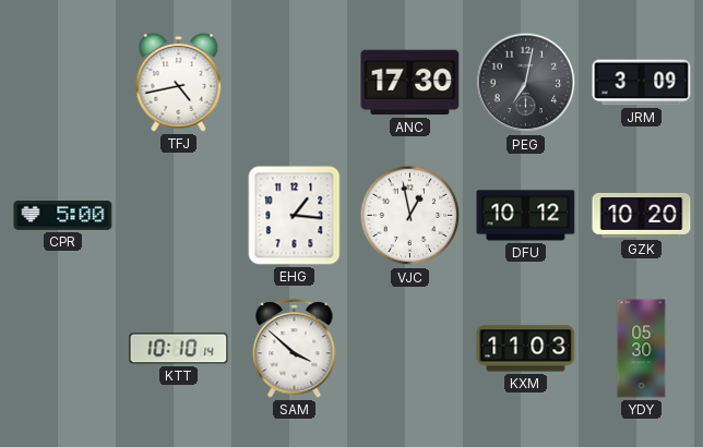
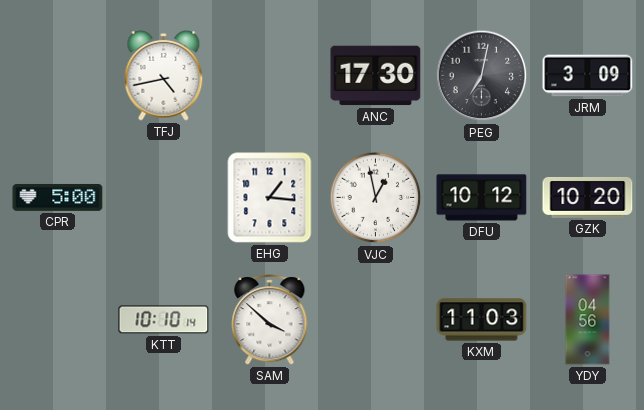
YDY: 05:30 -> 04:56
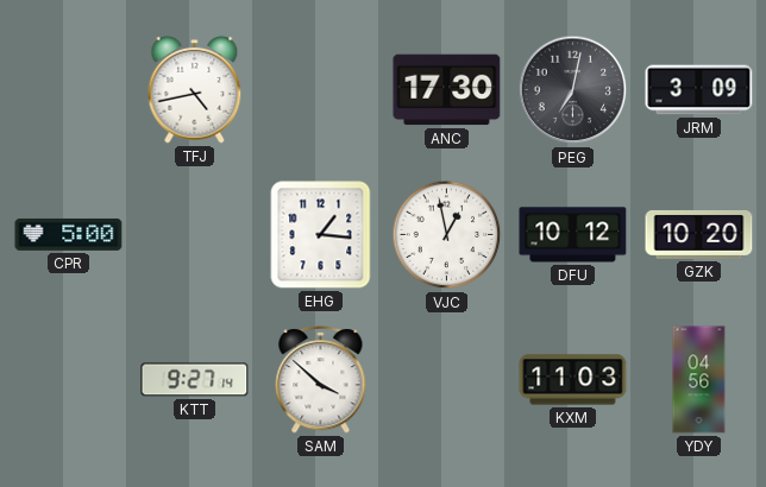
KTT: 10:10 -> 9:27
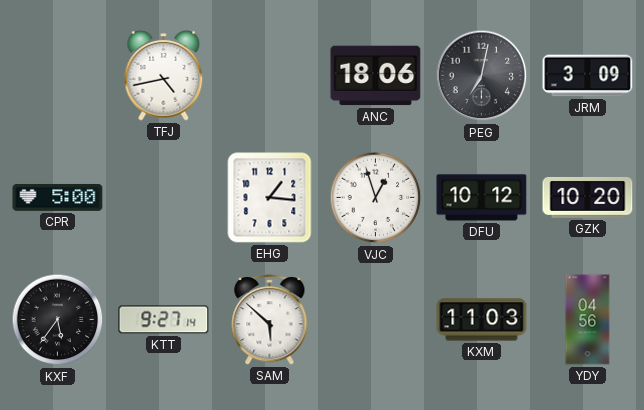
ANC: 17:30 -> 18:06
VJC: 12:58 -> 12:57
KXF: none -> 5:36
SAM: 3:52 -> 5:52
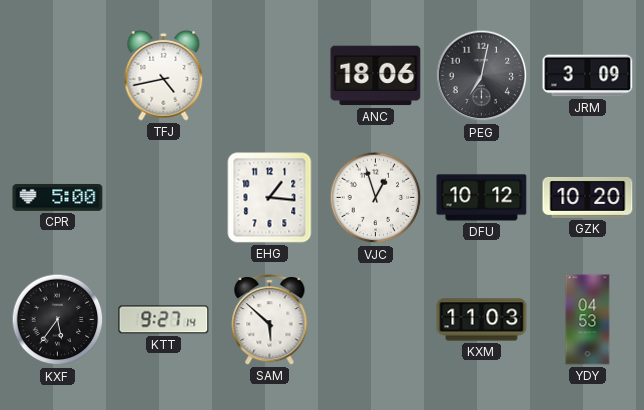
YDY: 04:56 -> 04:53
